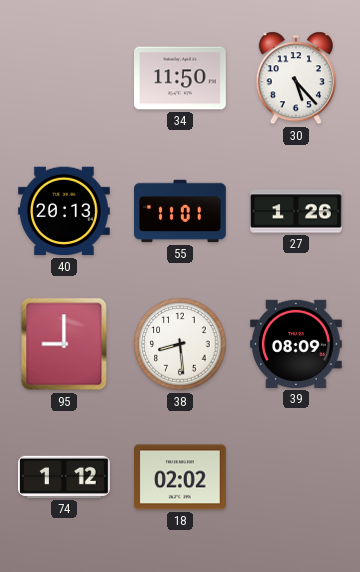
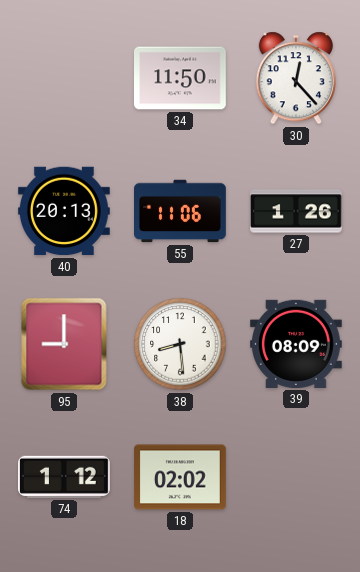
30: 5:23 -> 12:23
55: 11:01 -> 11:06
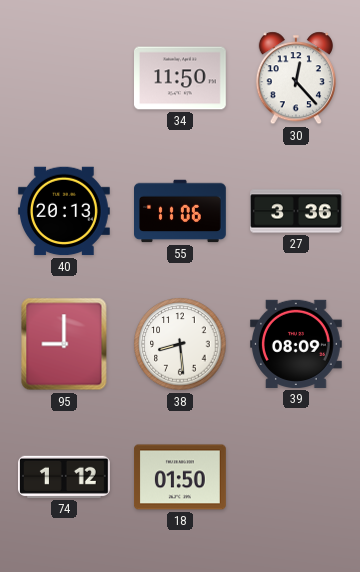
27: 1:26 -> 3:36
18: 02:02 -> 01:50
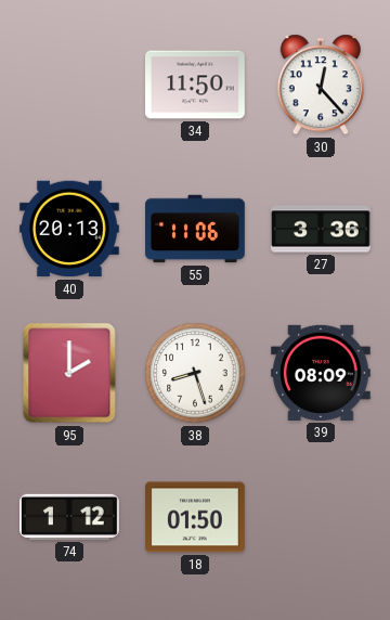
95: 9:00 -> 2:00
38: 8:29 -> 8:27
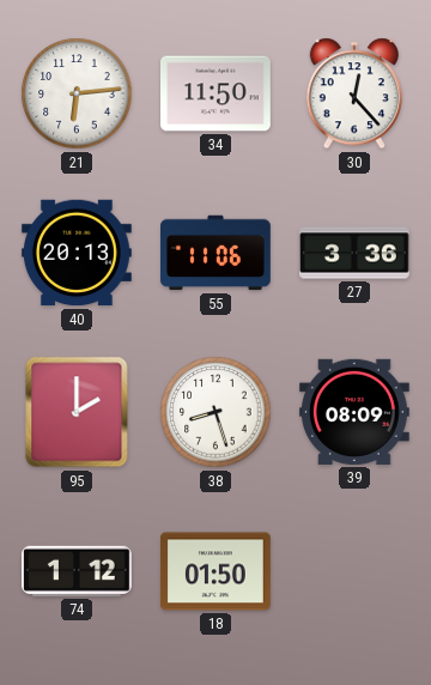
21: none -> 6:14
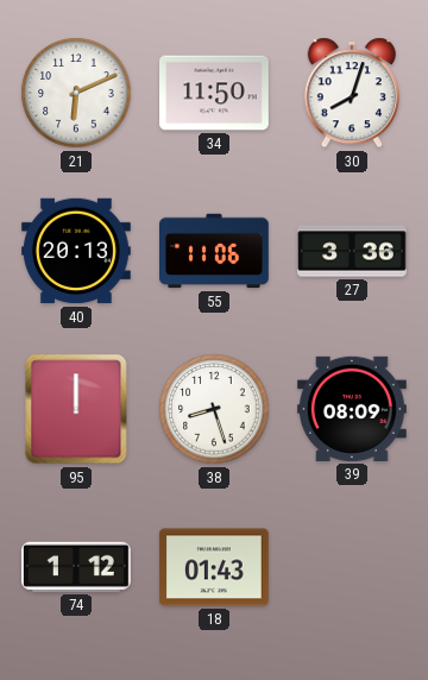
21: 6:14 -> 6:11
30: 12:23 -> 8:03
95: 2:00 -> 12:00
18: 01:50 -> 01:43
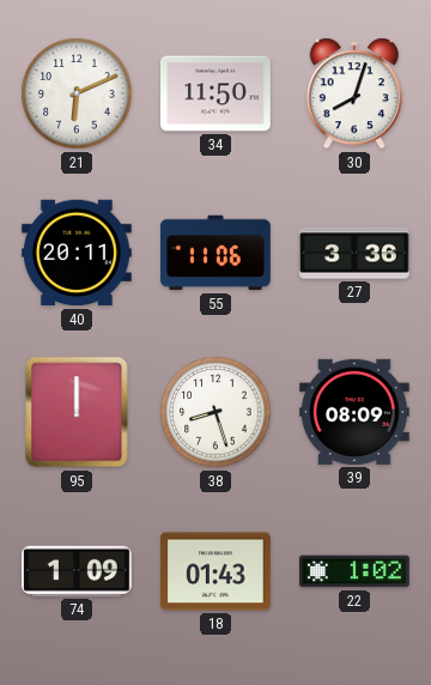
40: 20:13 -> 20:11
74: 1:12 -> 1:09
22: none -> 1:02
